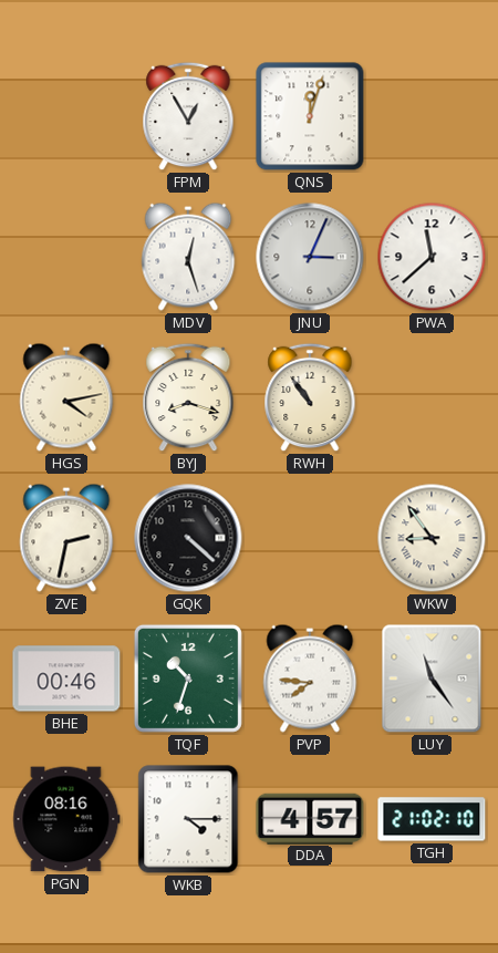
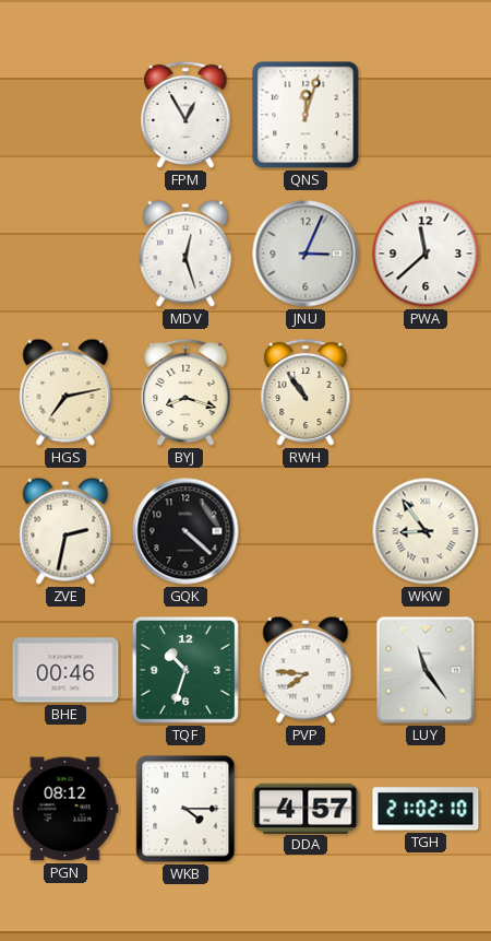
HGS: 4:13 -> 7:13
PGN: 08:16 -> 08:12
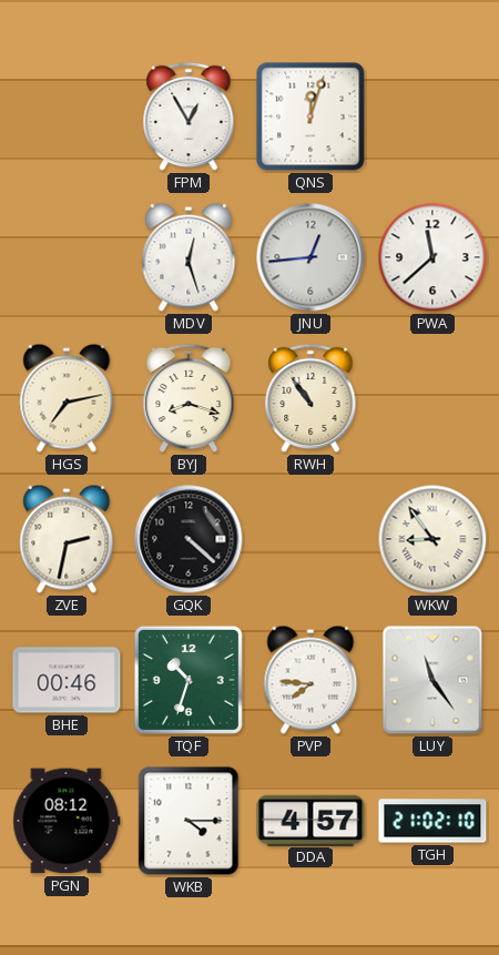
JNU: 3:04 -> 12:44
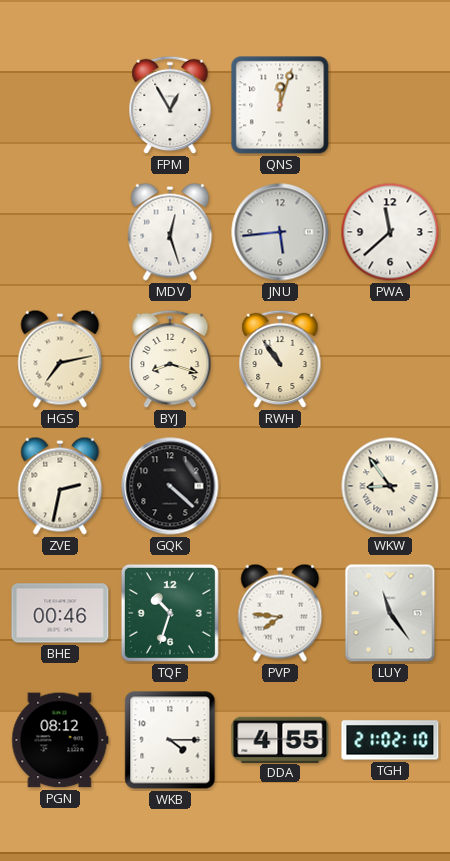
JNU: 12:44 -> 5:44
DDA: 4:57 -> 4:55
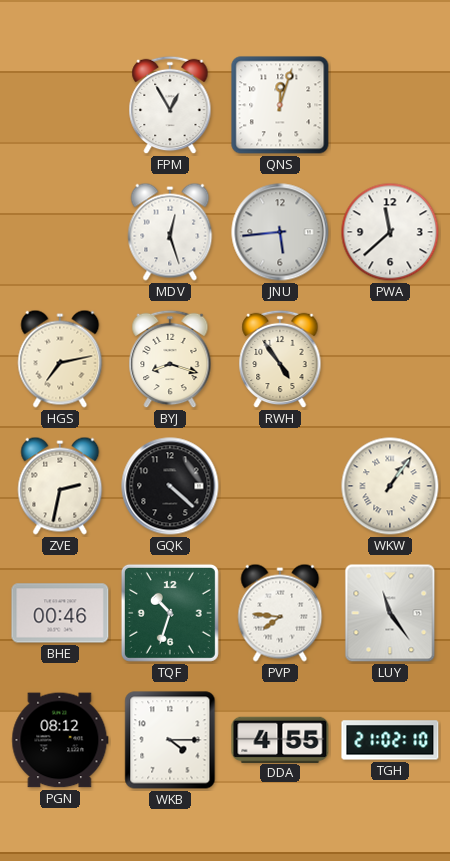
RWH: 10:54 -> 4:54
WKW: 8:54 -> 1:06
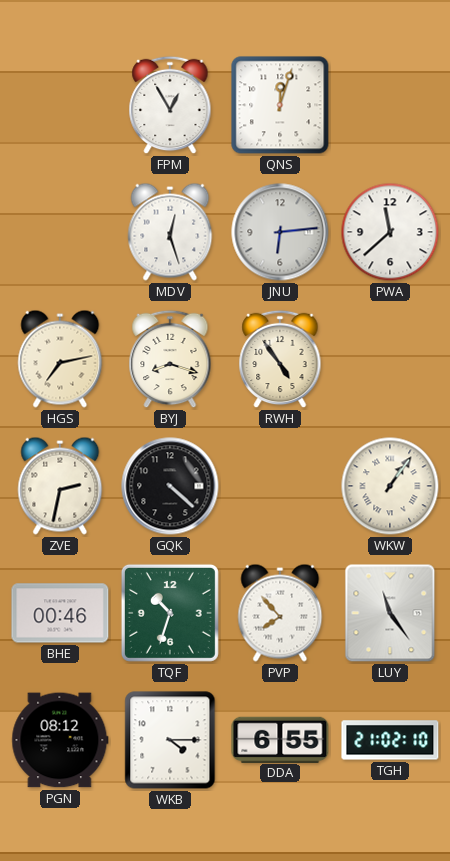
JNU: 5:44 -> 6:14
PVP: 7:46 -> 7:53
DDA: 4:55 -> 6:55
